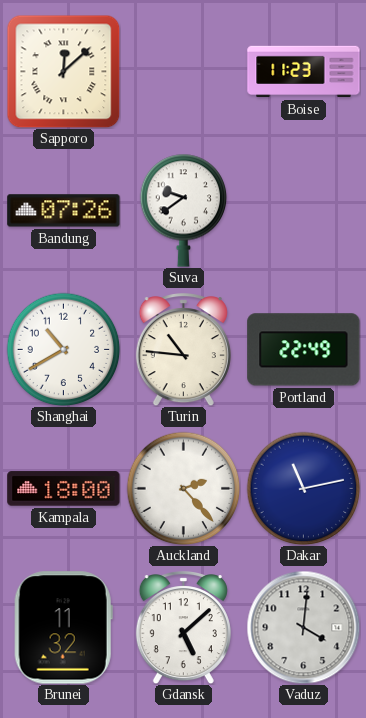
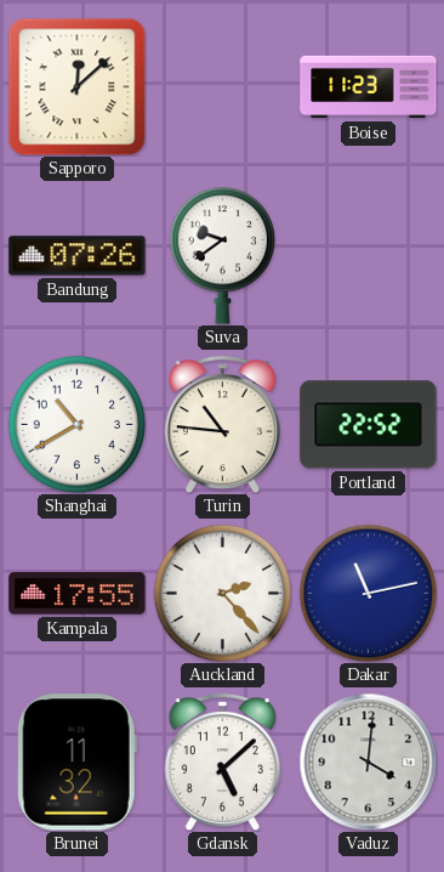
Portland: 22:49 -> 22:52
Kampala: 18:00 -> 17:55
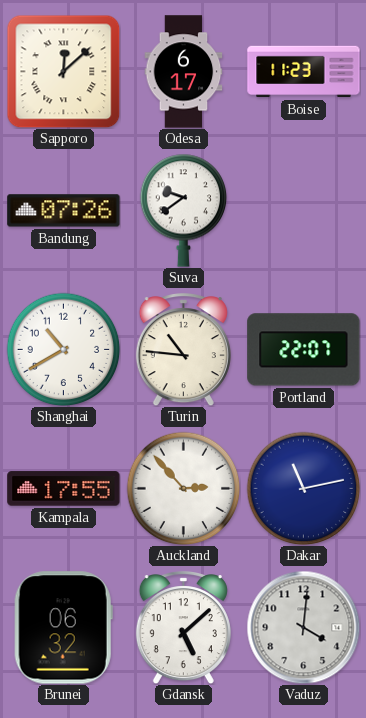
Odesa: none -> 6:17
Portland: 22:52 -> 22:07
Auckland: 2:23 -> 2:53
Brunei: 11:32 -> 06:32
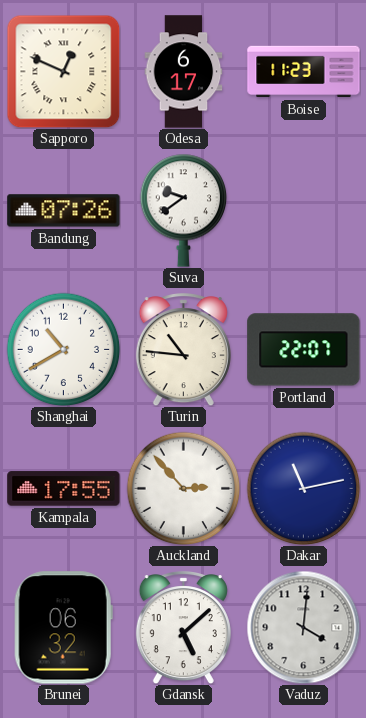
Sapporo: 12:08 -> 12:49
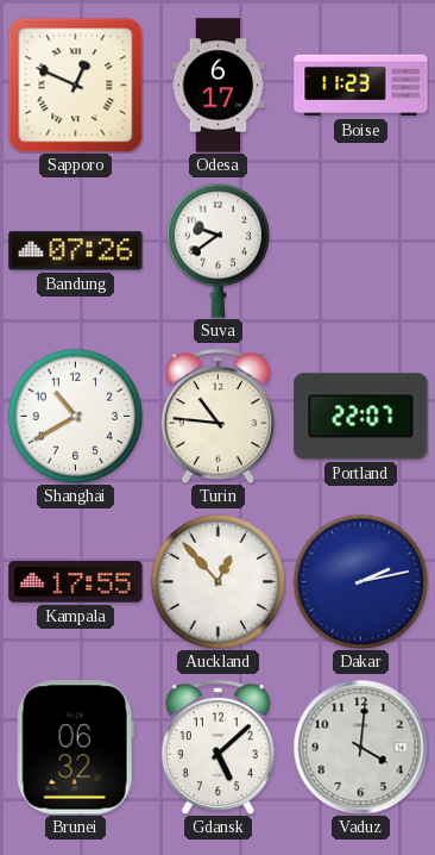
Auckland: 2:53 -> 12:53
Dakar: 11:13 -> 2:13
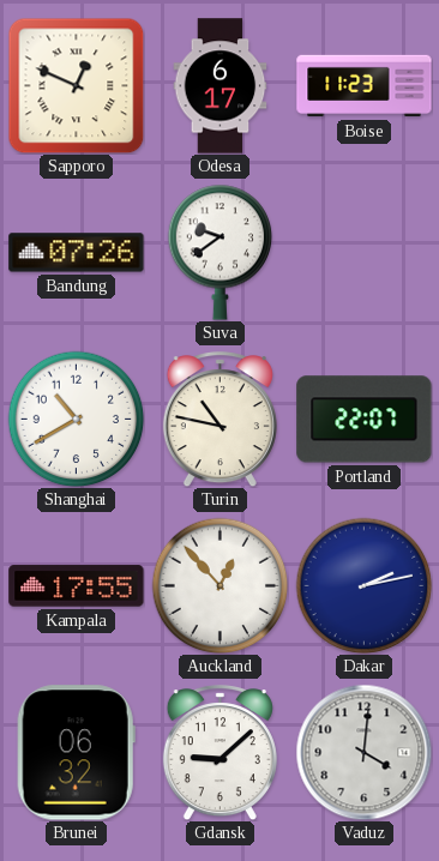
Turin: 10:46 -> 10:47
Gdansk: 5:08 -> 9:08
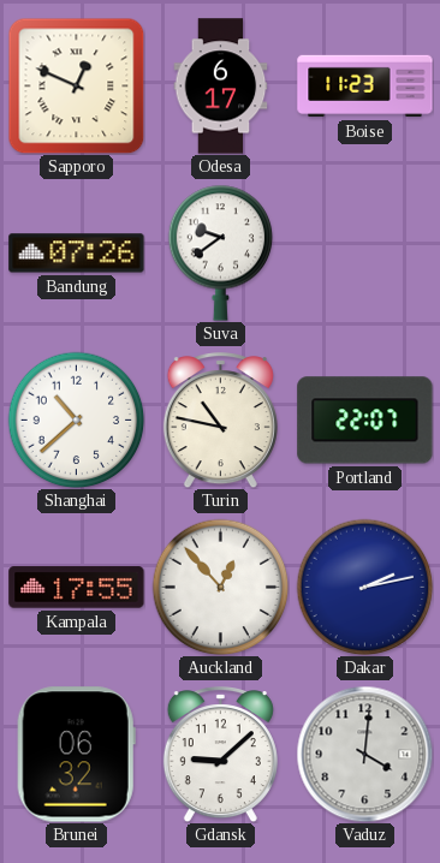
Shanghai: 10:40 -> 10:38
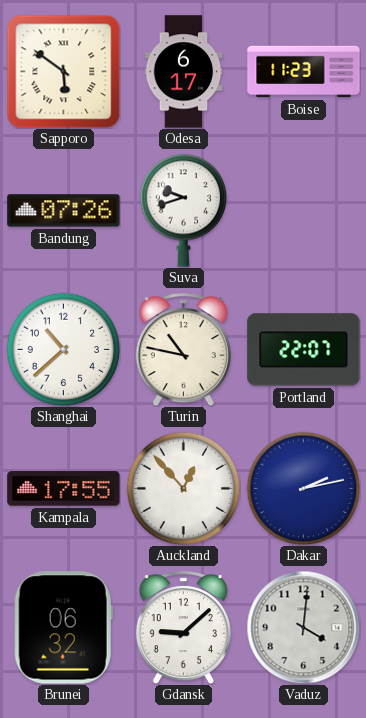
Sapporo: 12:49 -> 5:51
Suva: 9:39 -> 9:42
